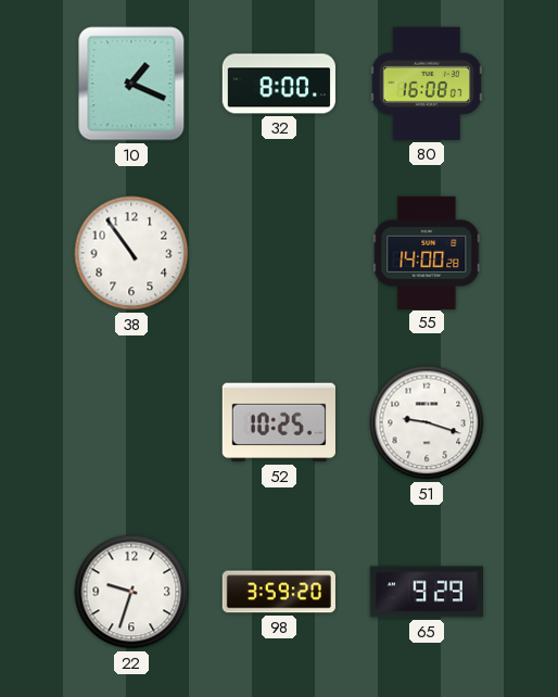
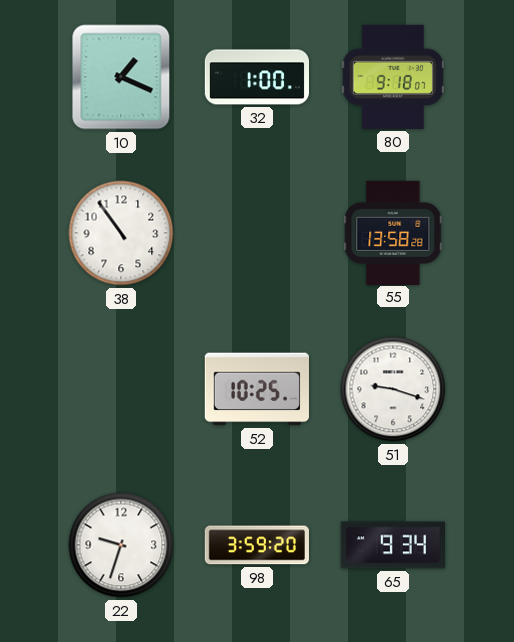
32: 8:00 -> 1:00
80: 16:08 -> 9:18
55: 14:00 -> 13:58
65: 9:29 -> 9:34
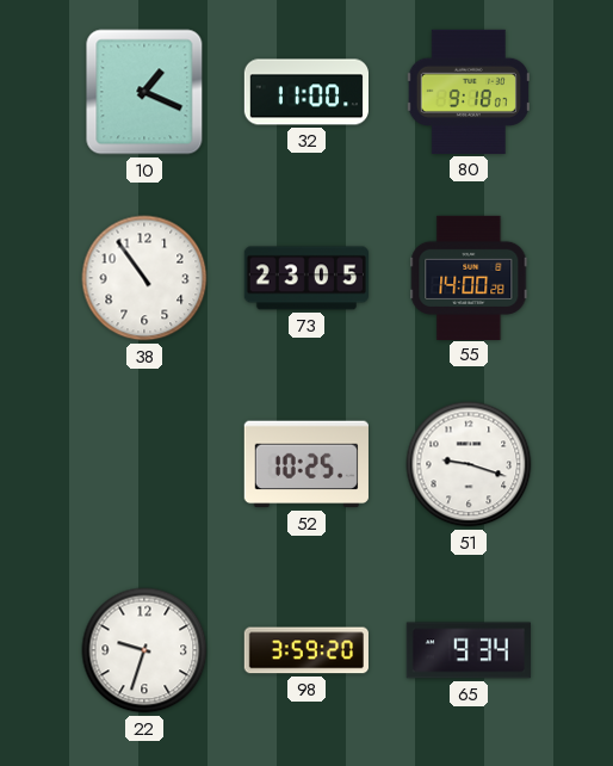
32: 1:00 -> 11:00
73: none -> 23:05
55: 13:58 -> 14:00
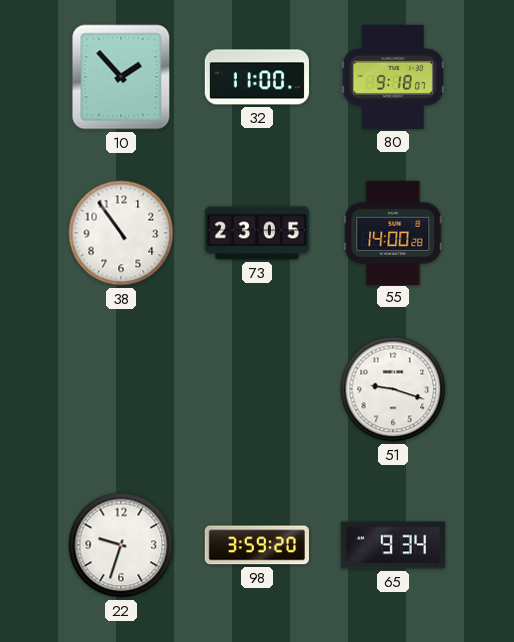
10: 1:19 -> 1:53
52: 10:25 -> none
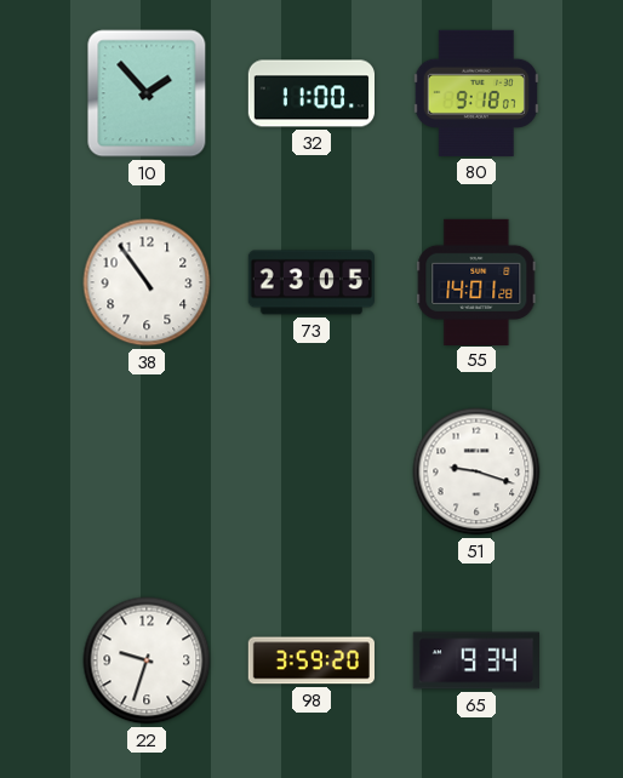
55: 14:00 -> 14:01
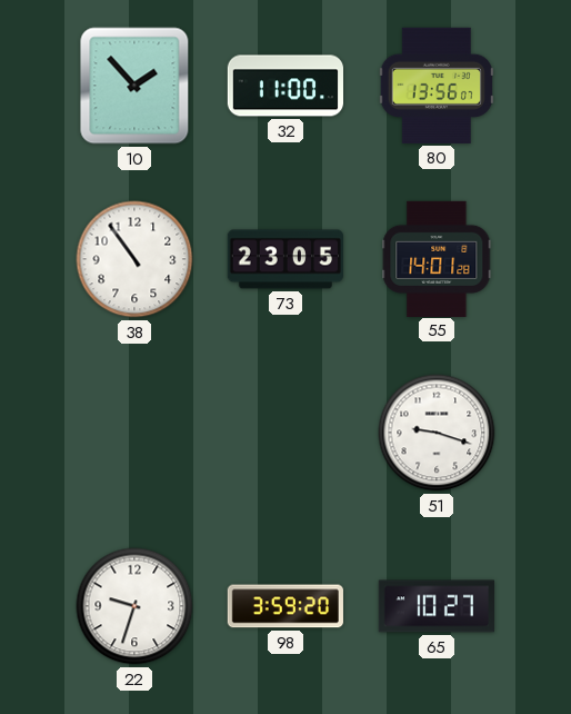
80: 9:18 -> 13:56
65: 9:34 -> 10:27
